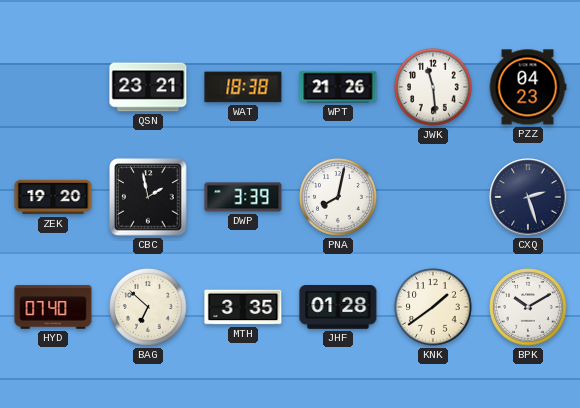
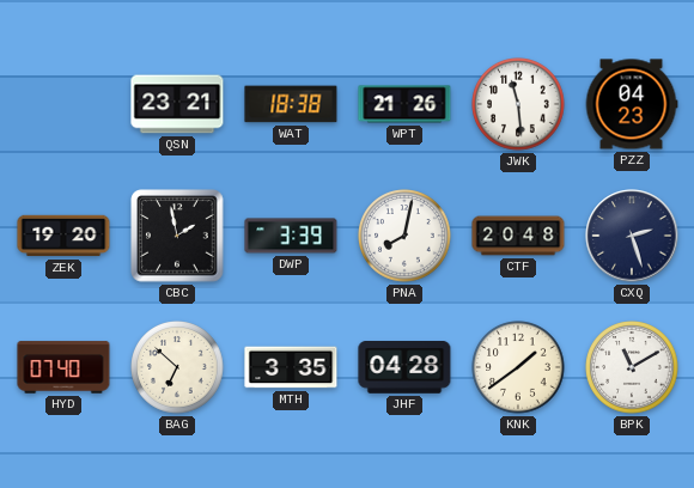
CTF: none -> 20:48
JHF: 01:28 -> 04:28
BPK: 10:10 -> 11:10
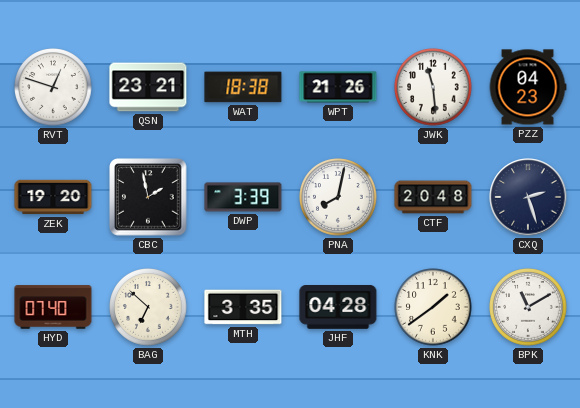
RVT: none -> 12:48
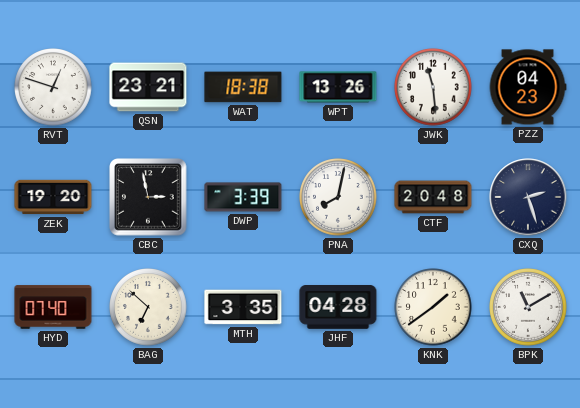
WPT: 21:26 -> 13:26
CBC: 1:58 -> 2:58
